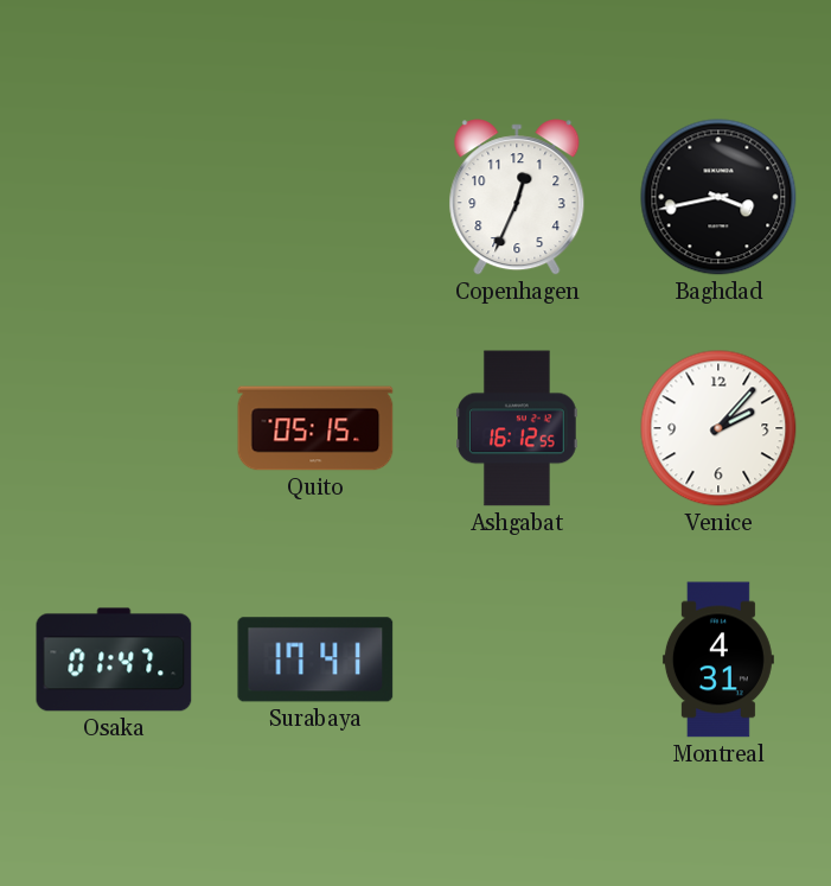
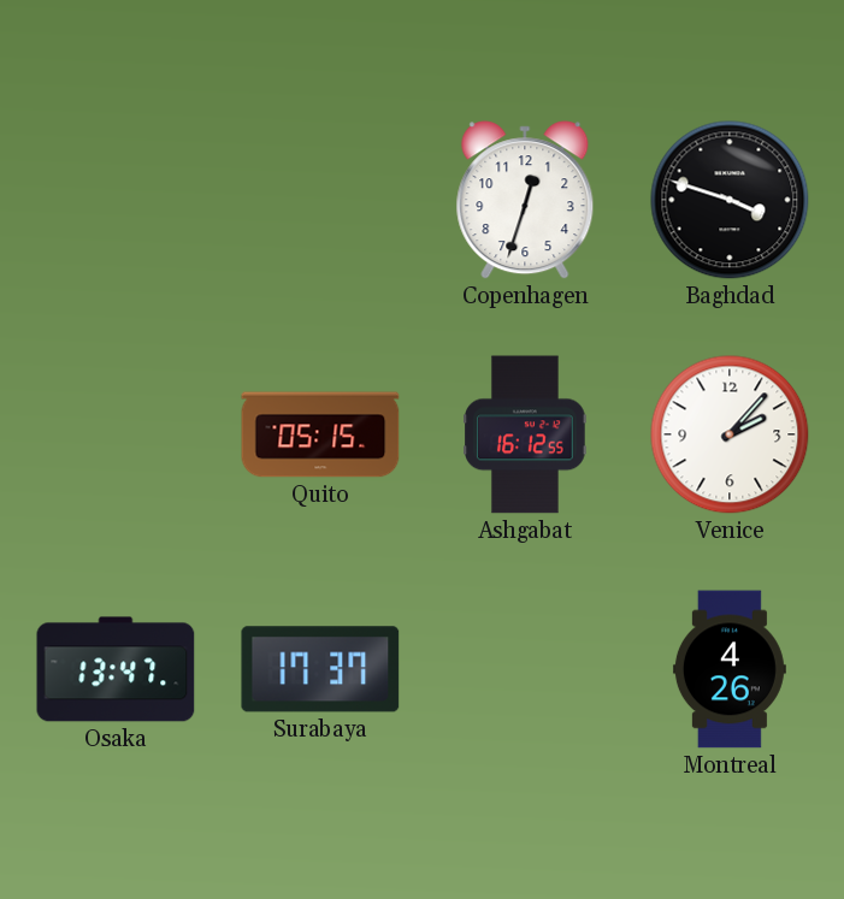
Copenhagen: 12:34 -> 12:33
Baghdad: 3:43 -> 3:48
Osaka: 01:47 -> 13:47
Surabaya: 17:41 -> 17:37
Montreal: 4:31 -> 4:26
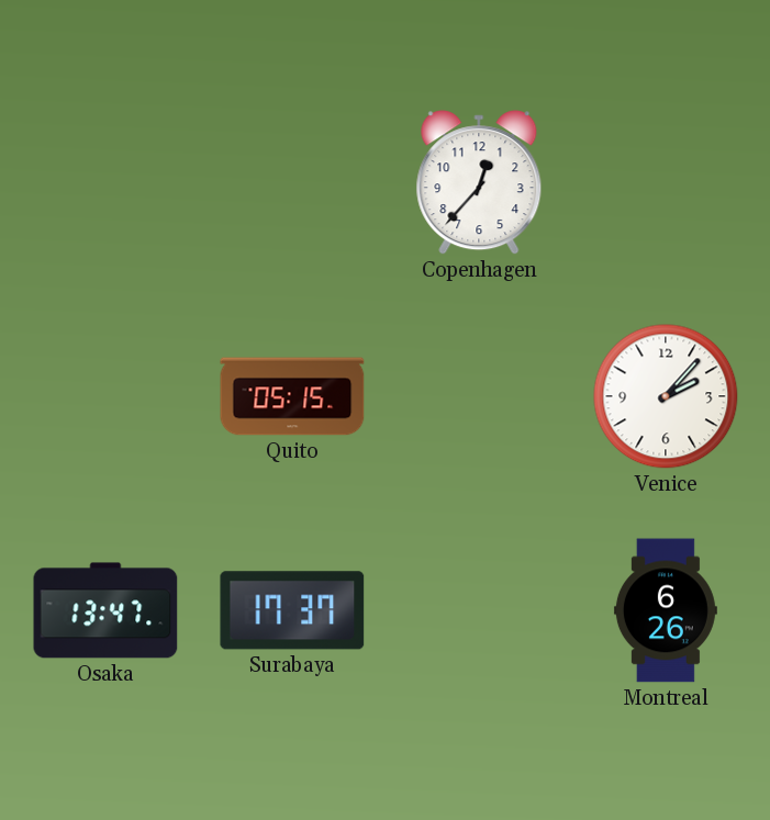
Copenhagen: 12:33 -> 12:37
Baghdad: 3:48 -> none
Ashgabat: 16:12 -> none
Montreal: 4:26 -> 6:26
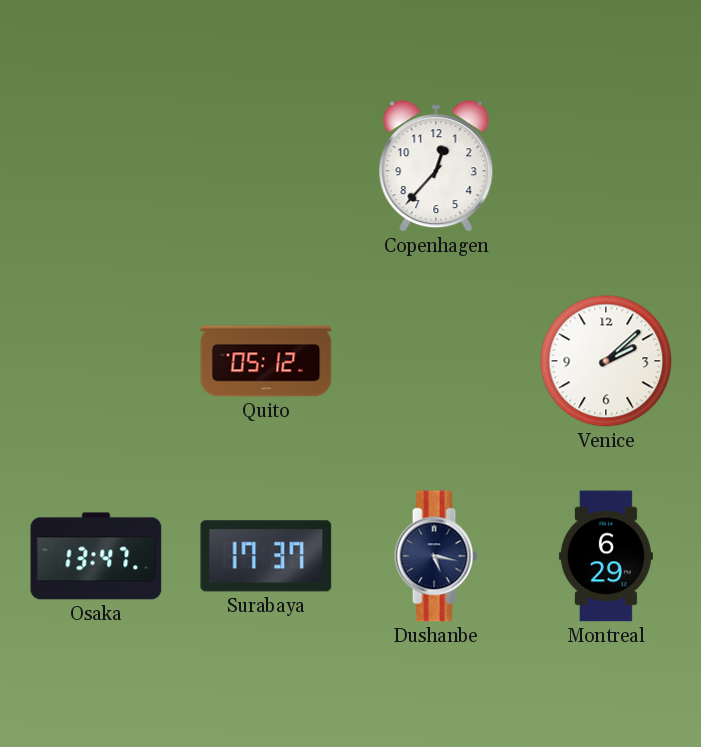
Quito: 05:15 -> 05:12
Venice: 2:07 -> 2:08
Dushanbe: none -> 5:17
Montreal: 6:26 -> 6:29
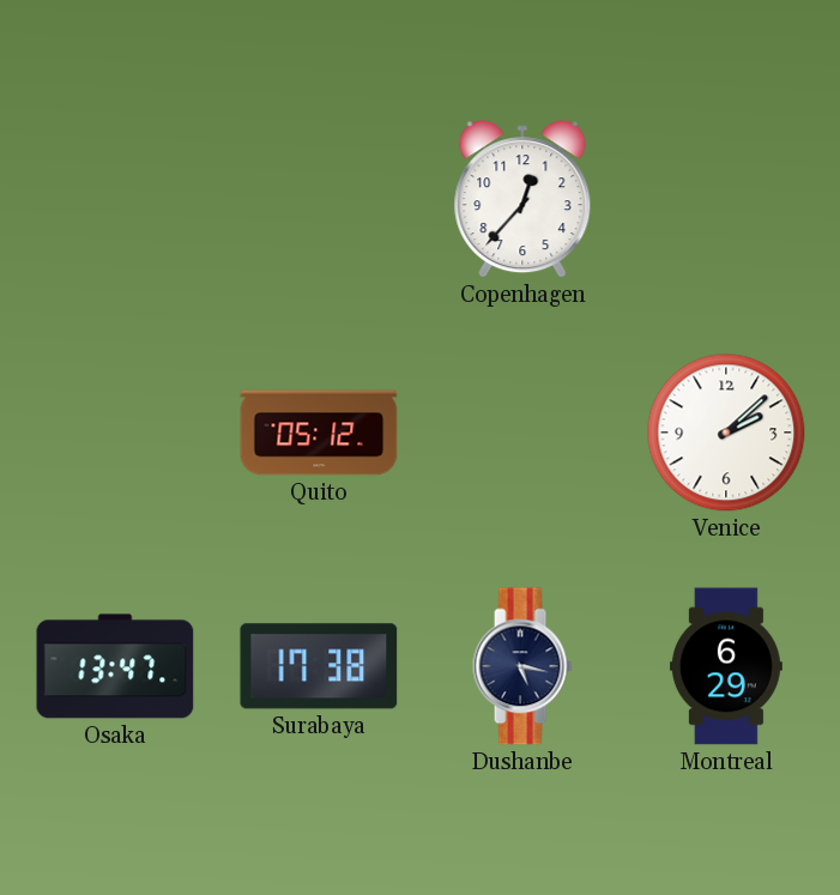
Surabaya: 17:37 -> 17:38
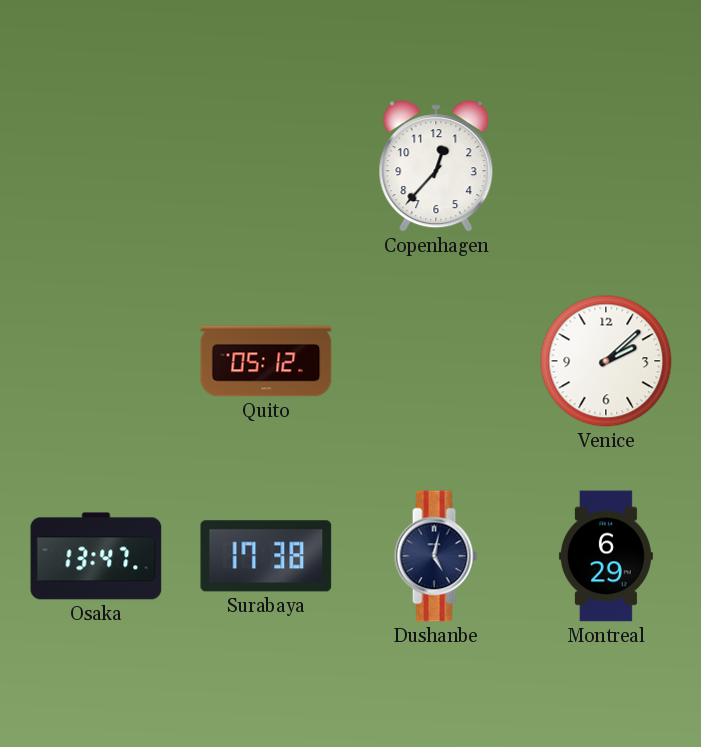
Dushanbe: 5:17 -> 5:02
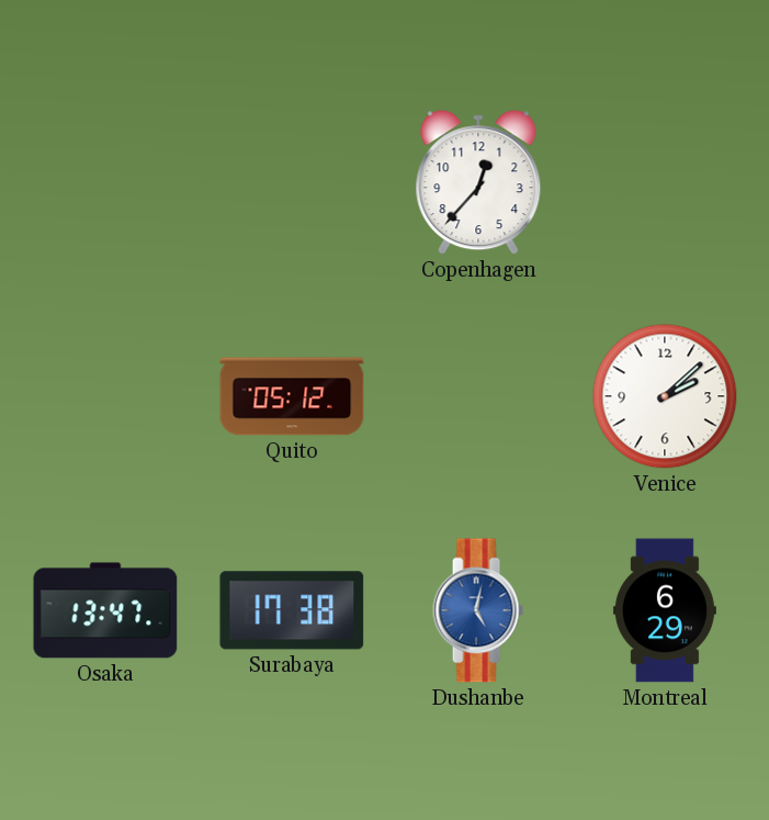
Dushanbe dial: navy -> blue
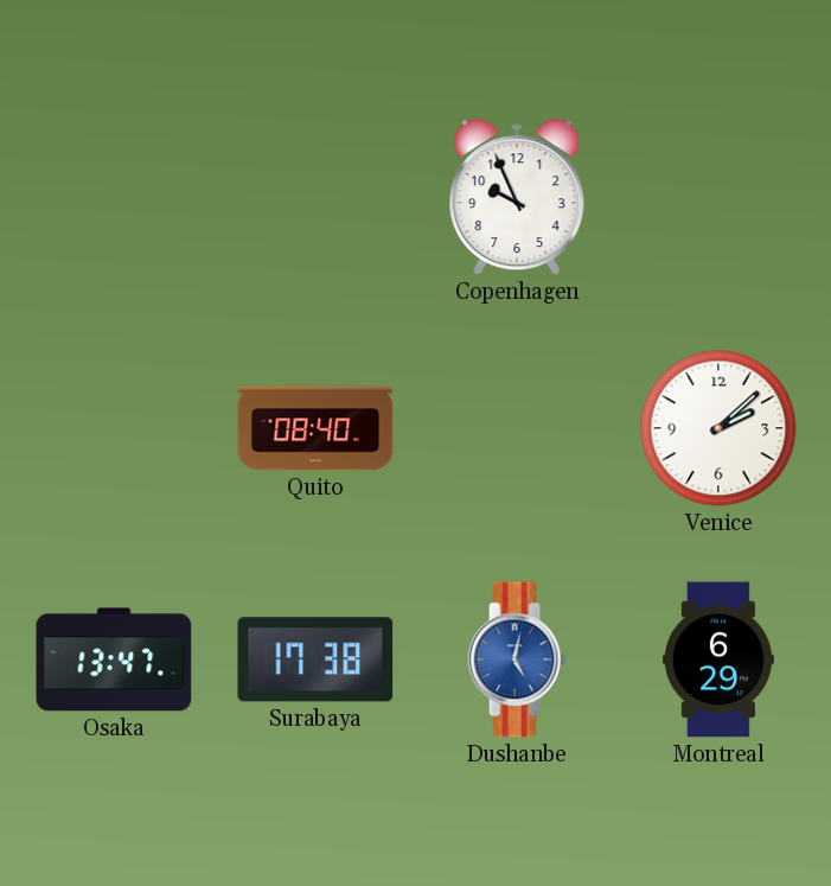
Copenhagen: 12:37 -> 9:56
Quito: 05:12 -> 08:40
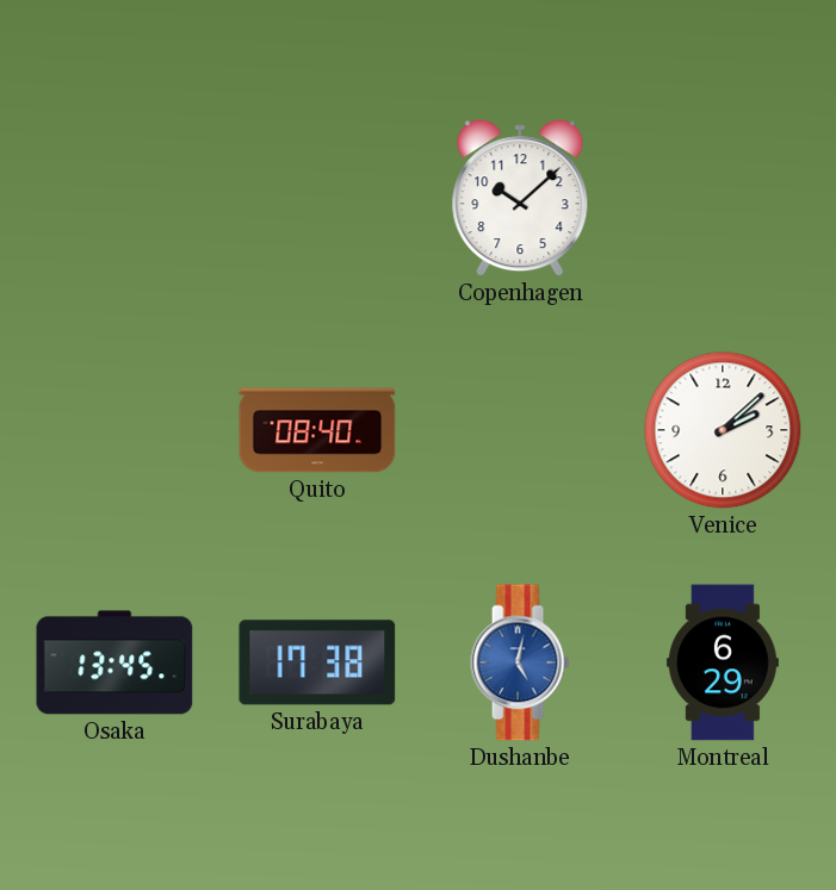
Copenhagen: 9:56 -> 10:08
Osaka: 13:47 -> 13:45
